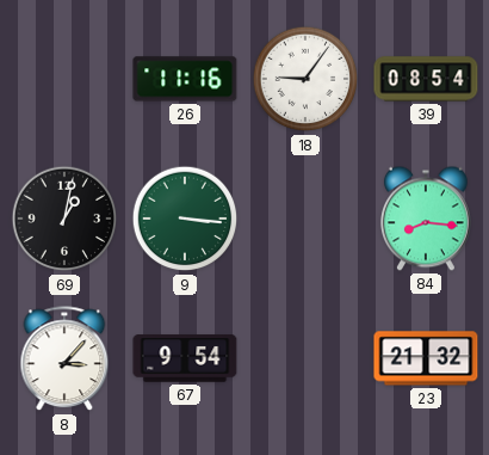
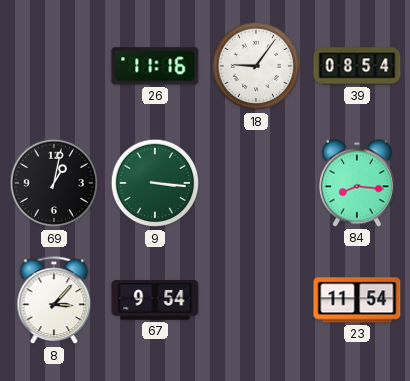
23: 21:32 -> 11:54
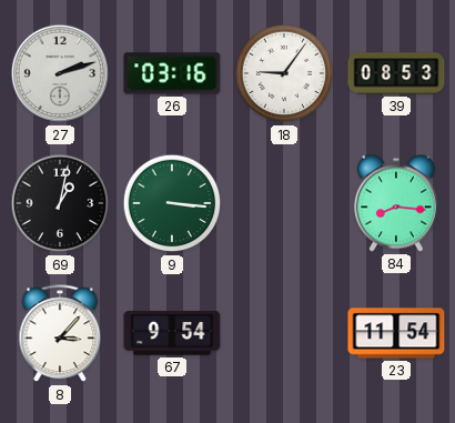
27: none -> 2:12
26: 11:16 -> 03:16
39: 08:54 -> 08:53
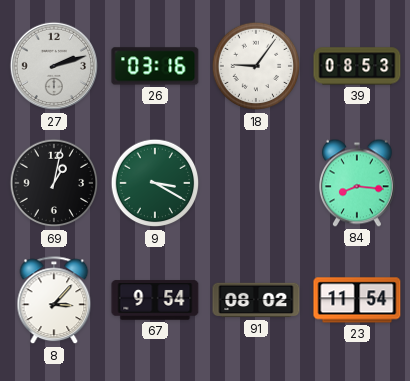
9: 3:16 -> 3:20
91: none -> 08:02
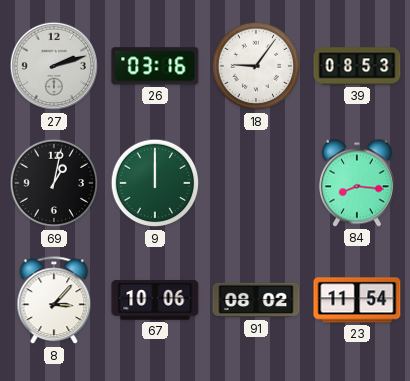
9: 3:20 -> 12:00
67: 9:54 -> 10:06
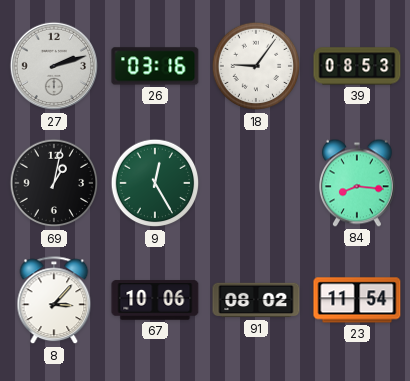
9: 12:00 -> 12:25
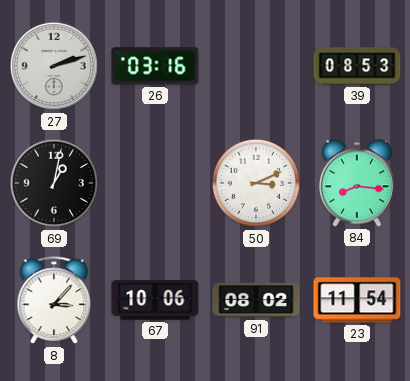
18: 9:06 -> none
9: 12:25 -> none
50: none -> 3:11
